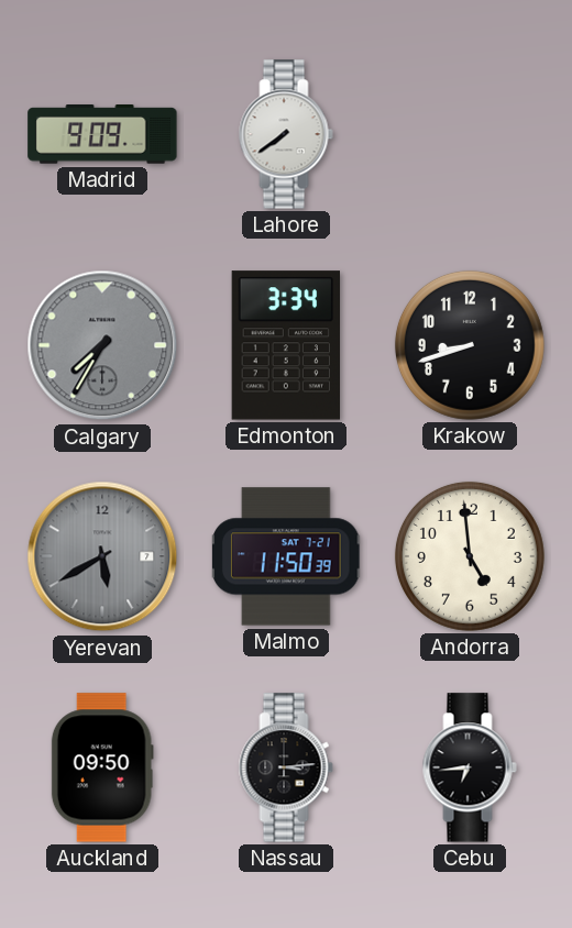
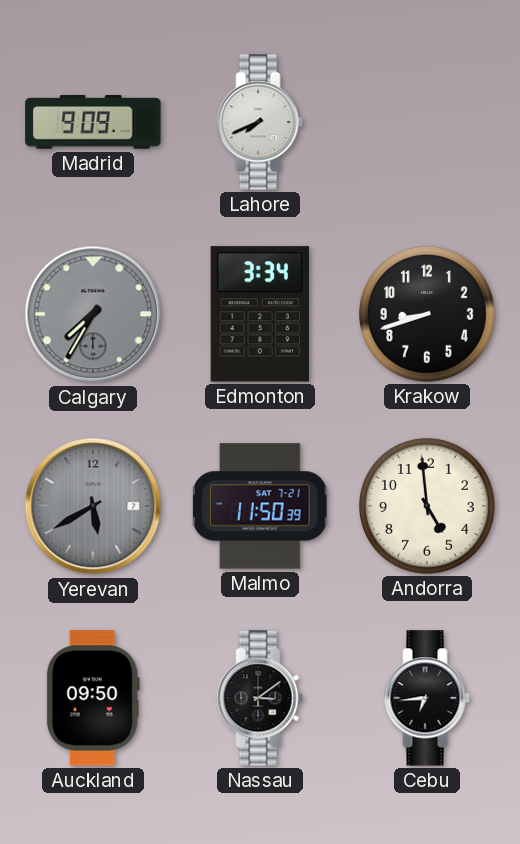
Lahore: 7:39 -> 7:41
Nassau: 3:14 -> 3:09
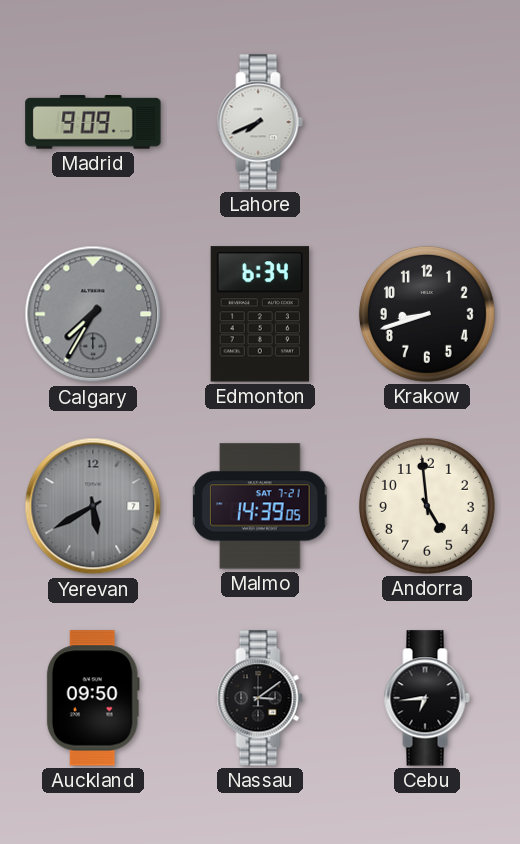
Edmonton: 3:34 -> 6:34
Malmo: 11:50 -> 14:39
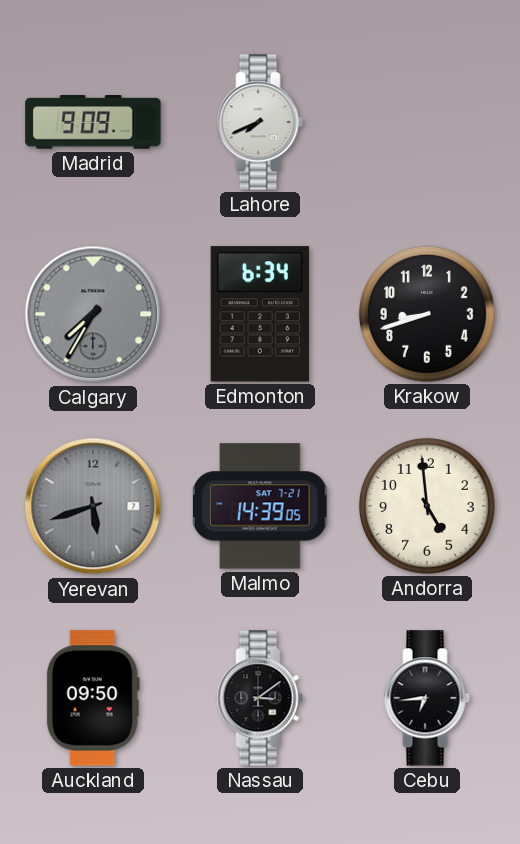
Yerevan: 5:40 -> 5:42
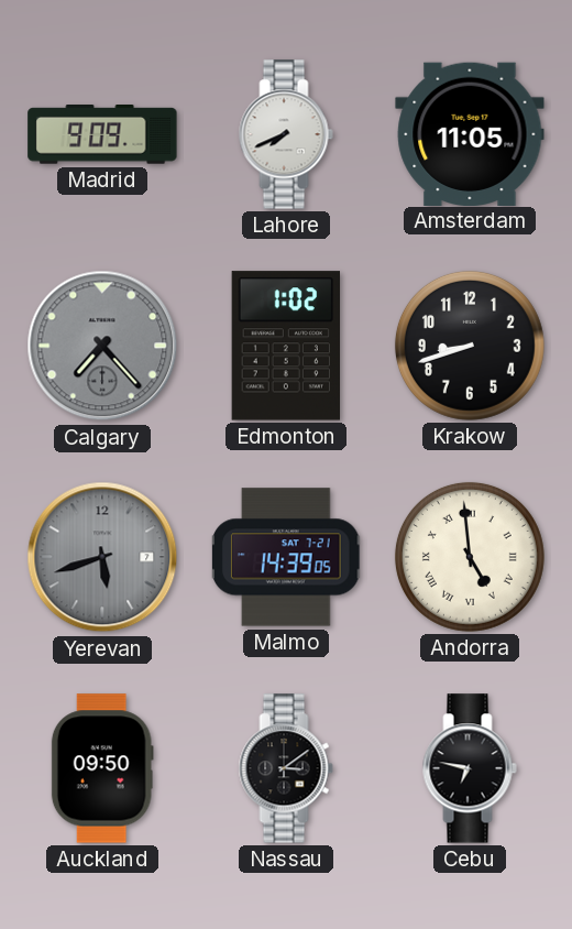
Amsterdam: none -> 11:05
Calgary: 7:35 -> 7:23
Edmonton: 6:34 -> 1:02
Andorra numerals: Arabic -> Roman
Cebu: 6:44 -> 6:47
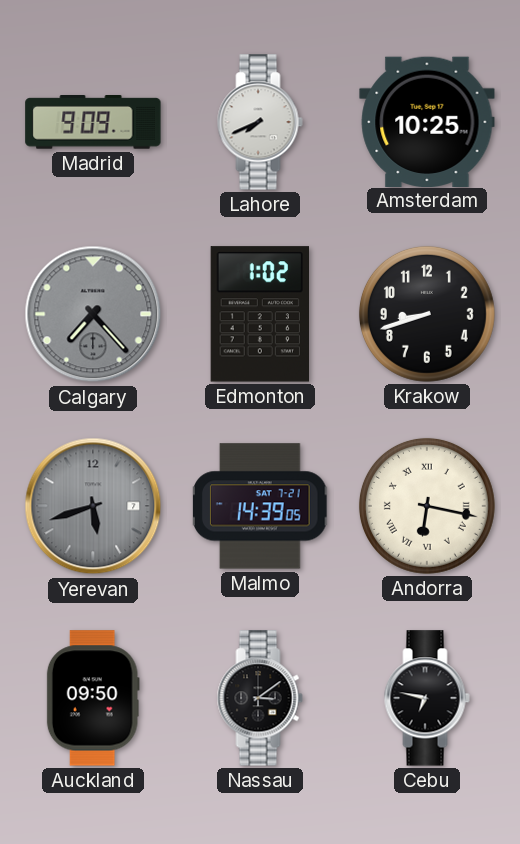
Amsterdam: 11:05 -> 10:25
Andorra: 4:59 -> 6:17
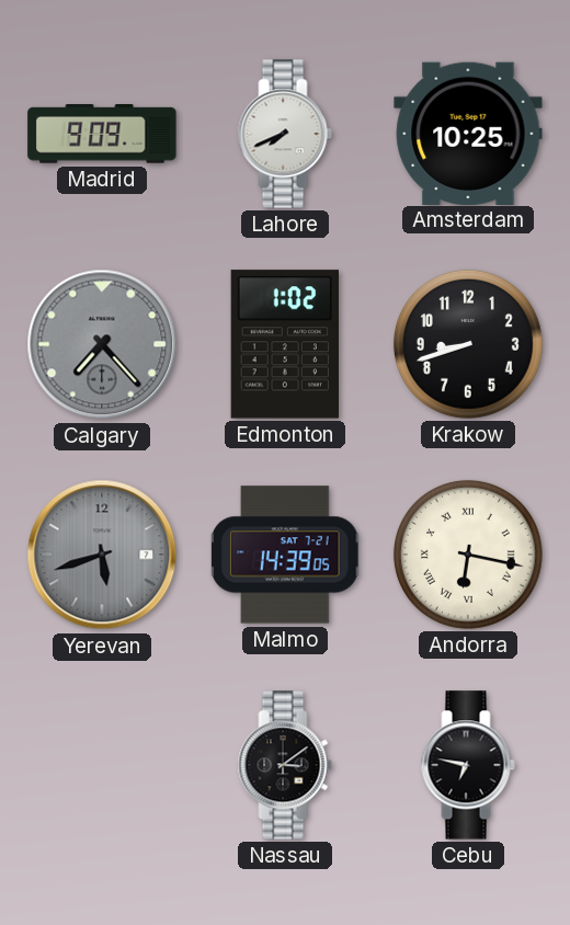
Auckland: 09:50 -> none
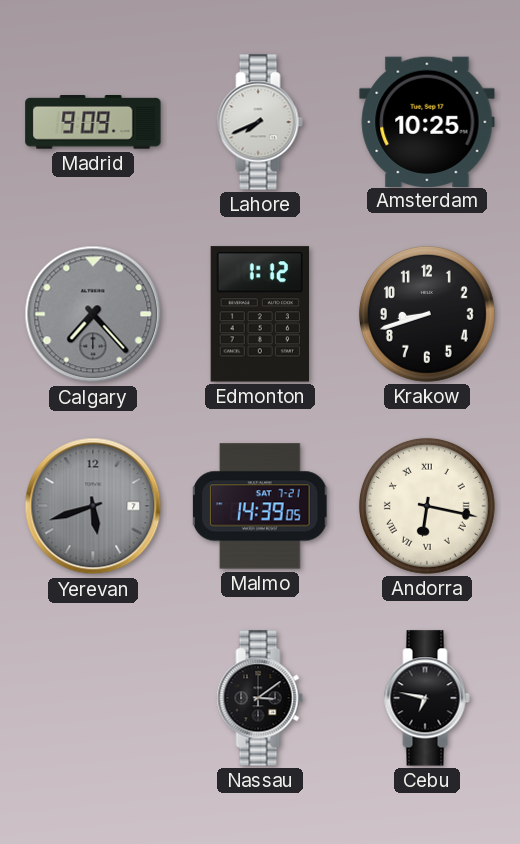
Edmonton: 1:02 -> 1:12
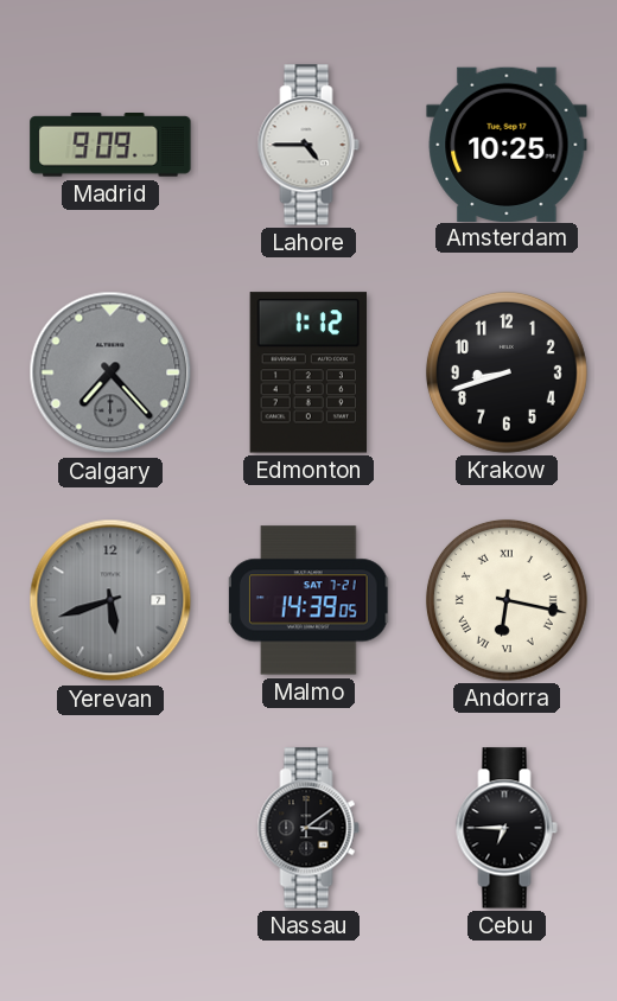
Lahore: 7:41 -> 4:45
Cebu: 6:47 -> 6:45
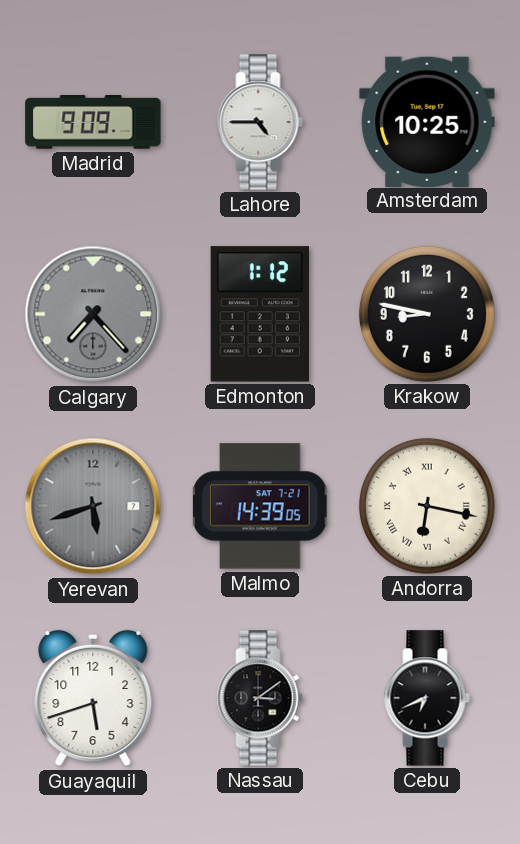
Krakow: 8:42 -> 8:47
Guayaquil: none -> 5:42
Cebu: 6:45 -> 6:41
